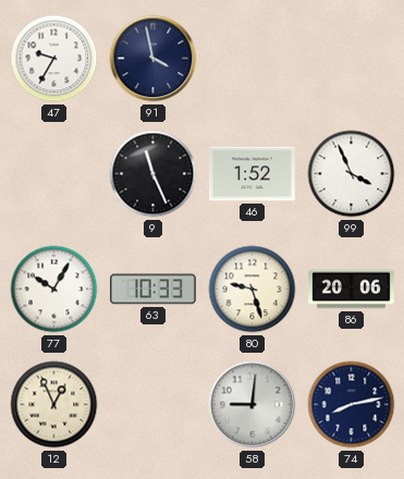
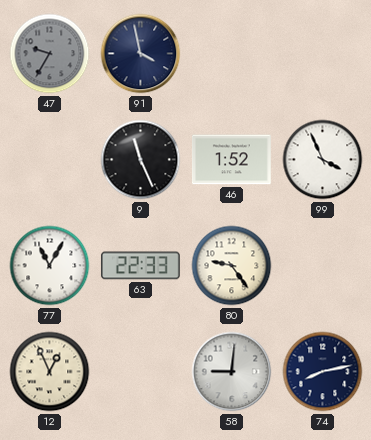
47 dial: white -> grey
77: 10:05 -> 11:05
63: 10:33 -> 22:33
80: 9:27 -> 9:24
86: 20:06 -> none
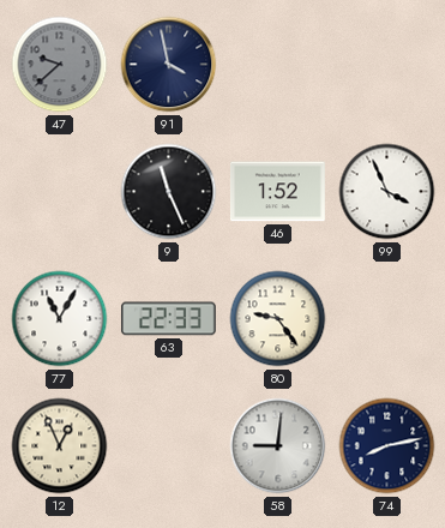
47: 9:35 -> 9:38
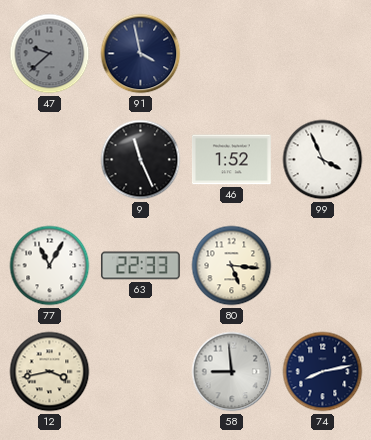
80: 9:24 -> 5:16
12: 12:56 -> 3:43
58: 9:01 -> 8:59
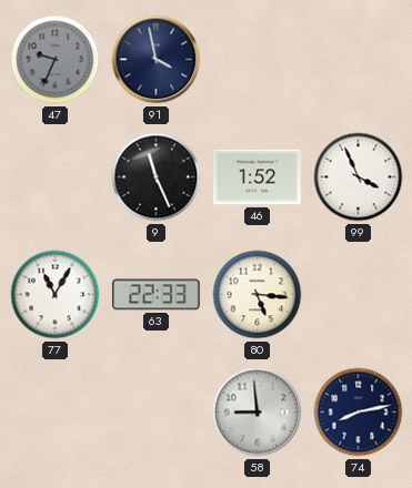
47: 9:38 -> 9:34
12: 3:43 -> none
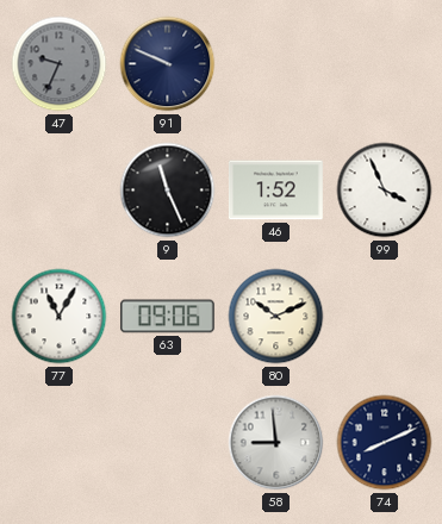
91: 3:58 -> 9:49
63: 22:33 -> 09:06
80: 5:16 -> 10:11
74: 8:13 -> 8:11
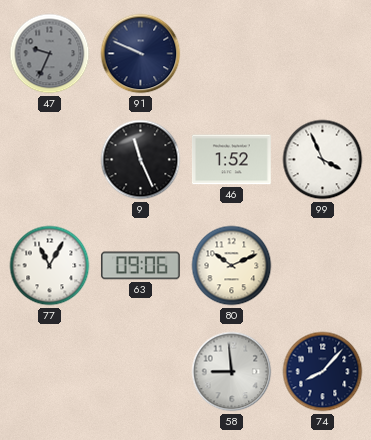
74: 8:11 -> 8:07
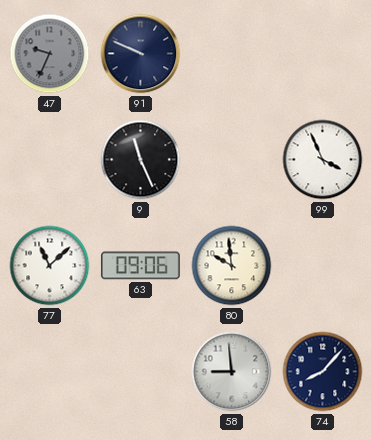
46: 1:52 -> none
77: 11:05 -> 11:08
80: 10:11 -> 9:59
